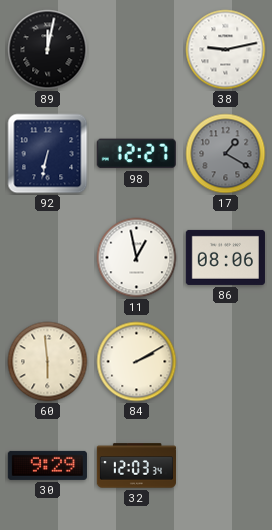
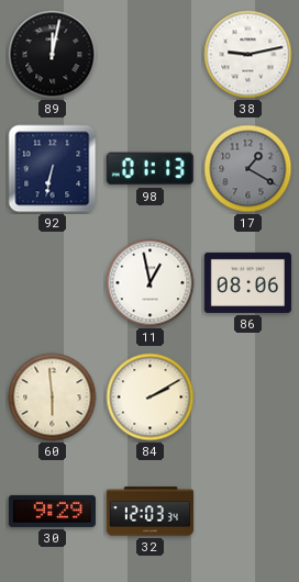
98: 12:27 -> 01:13
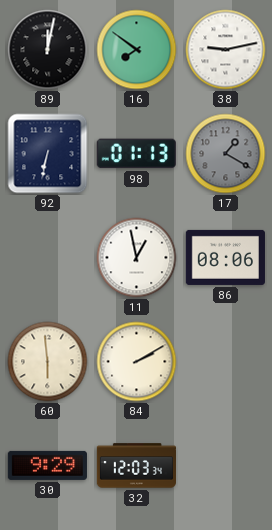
16: none -> 7:51
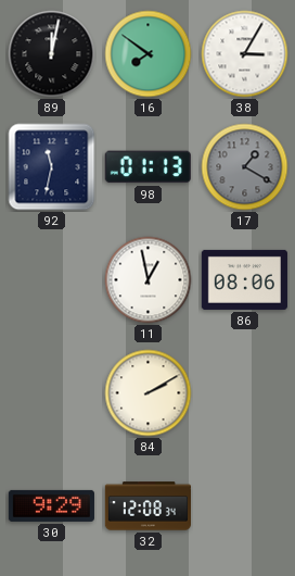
38: 9:13 -> 3:05
92: 6:32 -> 11:32
60: 5:59 -> none
32: 12:03 -> 12:08
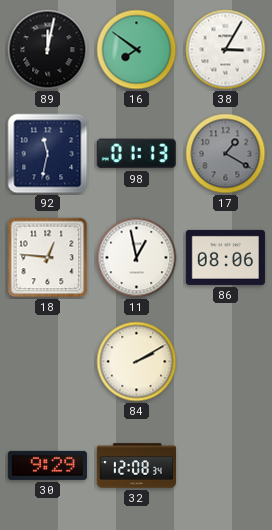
18: none -> 12:46
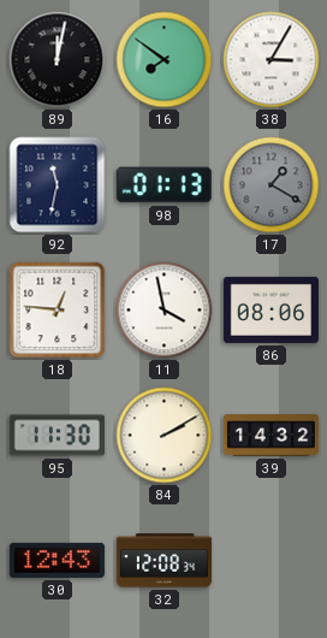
11: 12:58 -> 3:58
95: none -> 11:30
39: none -> 14:32
30: 9:29 -> 12:43
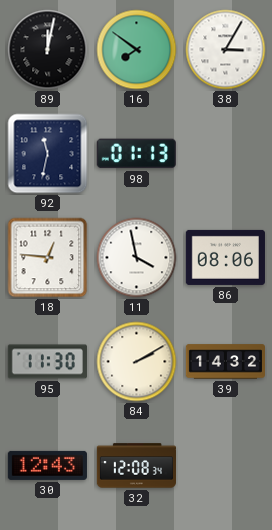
17: 1:20 -> none
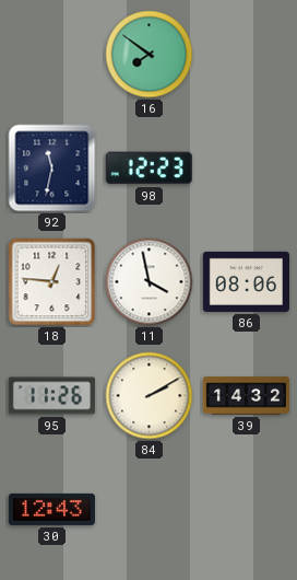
89: 12:02 -> none
38: 3:05 -> none
98: 01:13 -> 12:23
95: 11:30 -> 11:26
32: 12:08 -> none
